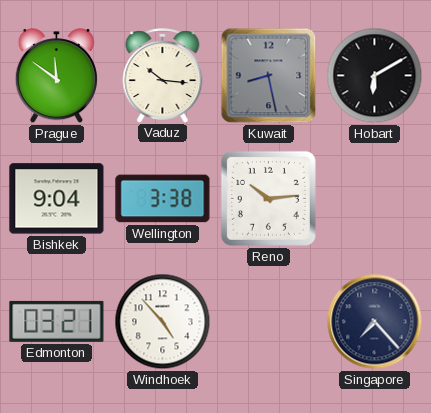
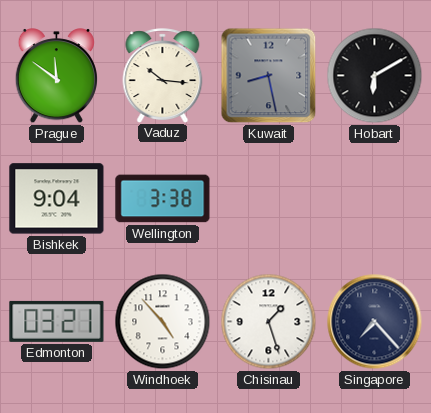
Reno: 10:14 -> none
Chisinau: none -> 1:27
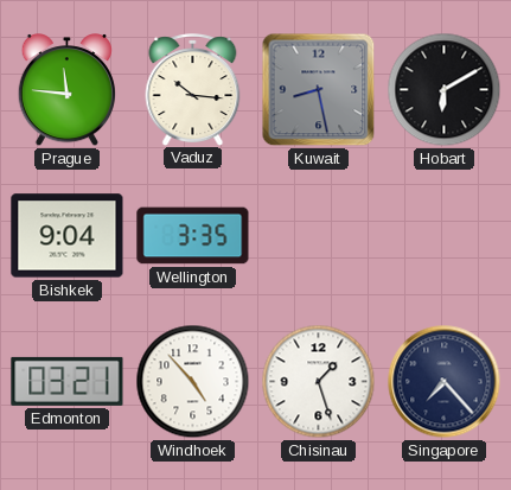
Prague: 11:51 -> 11:46
Wellington: 3:38 -> 3:35
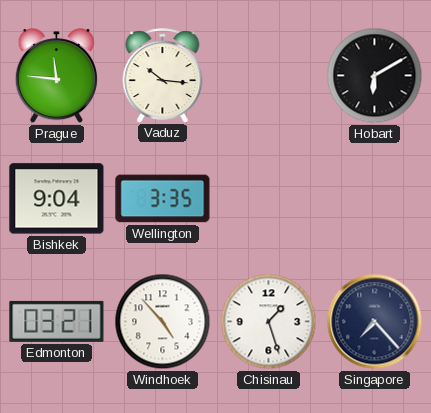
Kuwait: 8:28 -> none
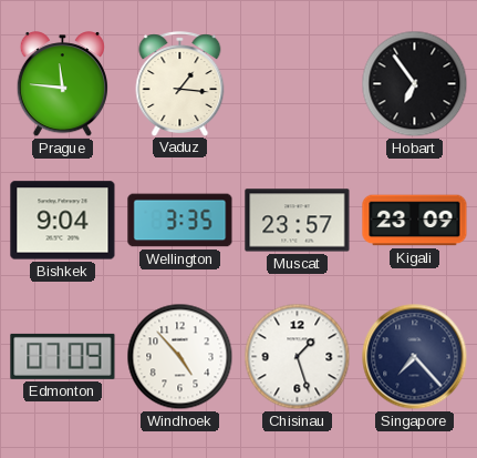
Vaduz: 10:16 -> 1:16
Hobart: 6:10 -> 6:54
Muscat: none -> 23:57
Kigali: none -> 23:09
Edmonton: 03:21 -> 07:09
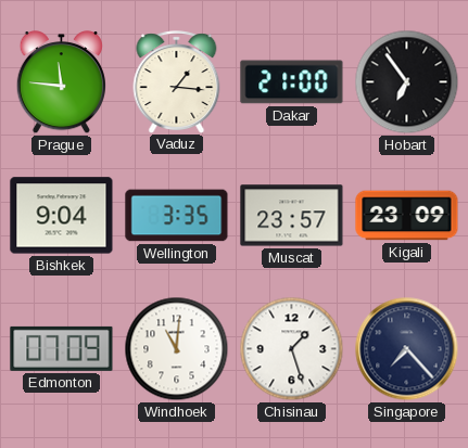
Dakar: none -> 21:00
Windhoek: 4:53 -> 11:01
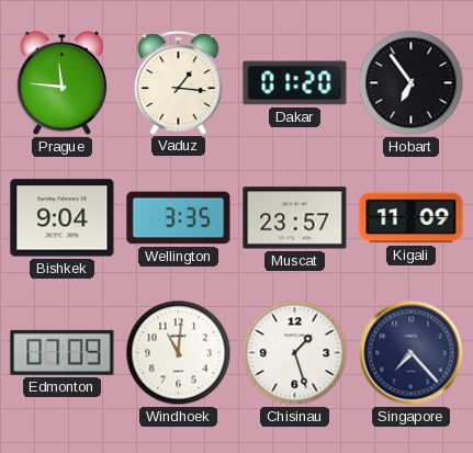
Dakar: 21:00 -> 01:20
Kigali: 23:09 -> 11:09
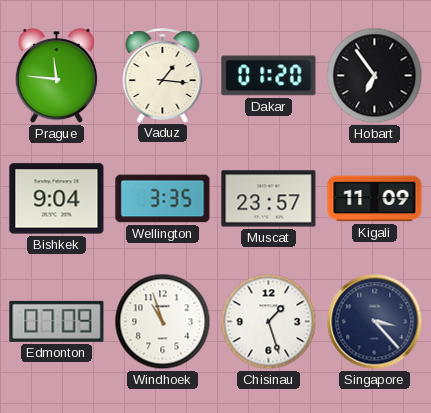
Windhoek: 11:01 -> 10:57
Singapore: 7:23 -> 3:23
